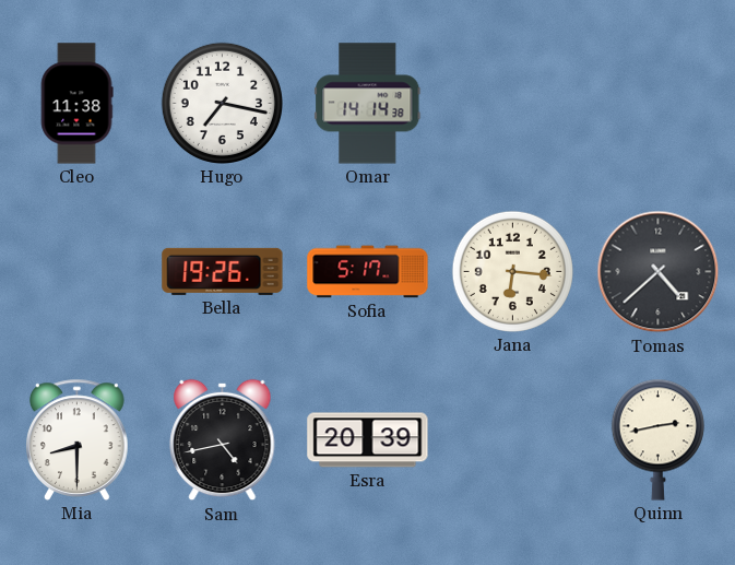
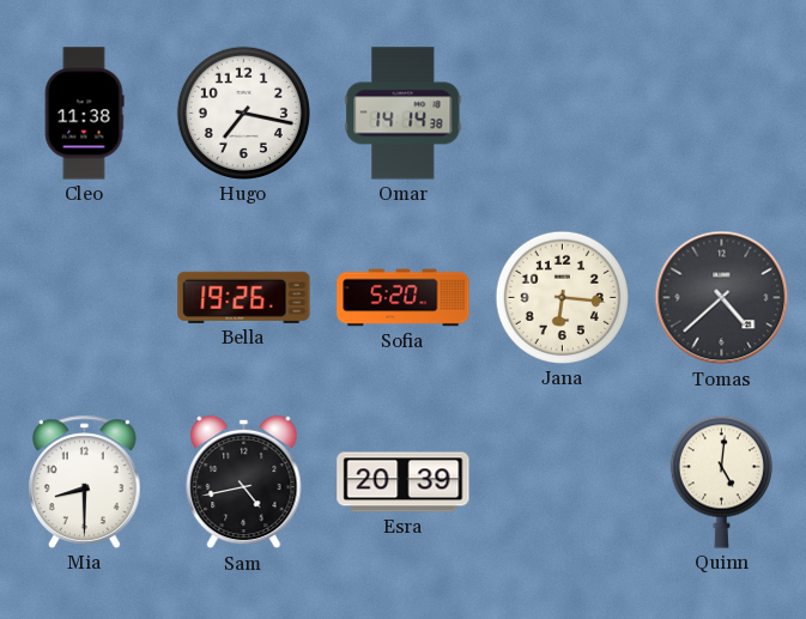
Sofia: 5:17 -> 5:20
Quinn: 2:43 -> 5:01
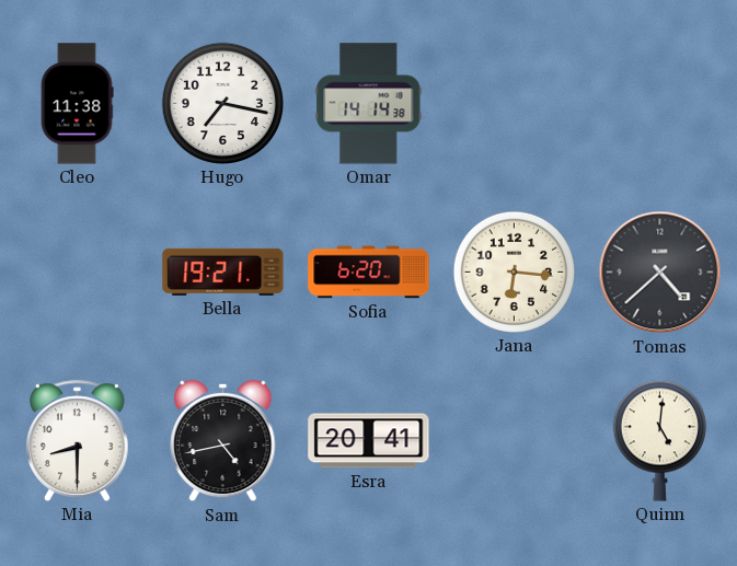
Bella: 19:26 -> 19:21
Sofia: 5:20 -> 6:20
Esra: 20:39 -> 20:41
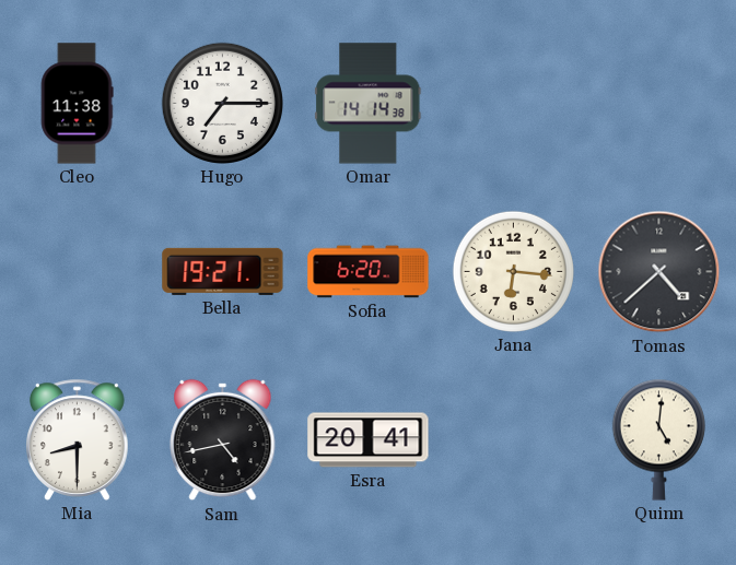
Hugo: 7:17 -> 7:15
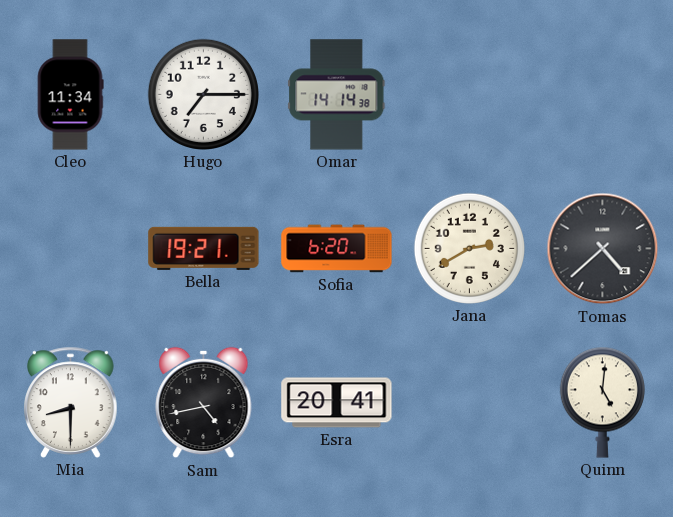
Cleo: 11:38 -> 11:34
Jana: 6:16 -> 2:40
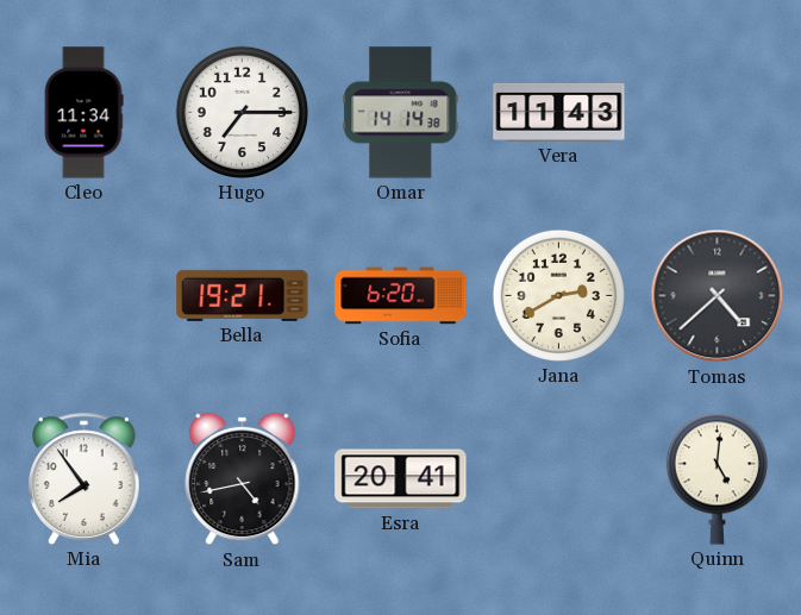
Vera: none -> 11:43
Mia: 8:30 -> 7:54
